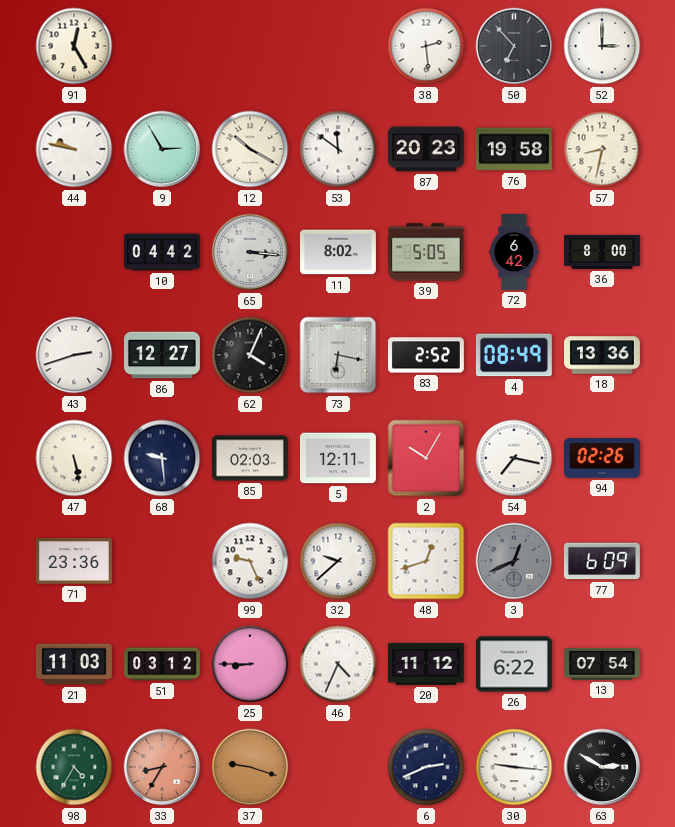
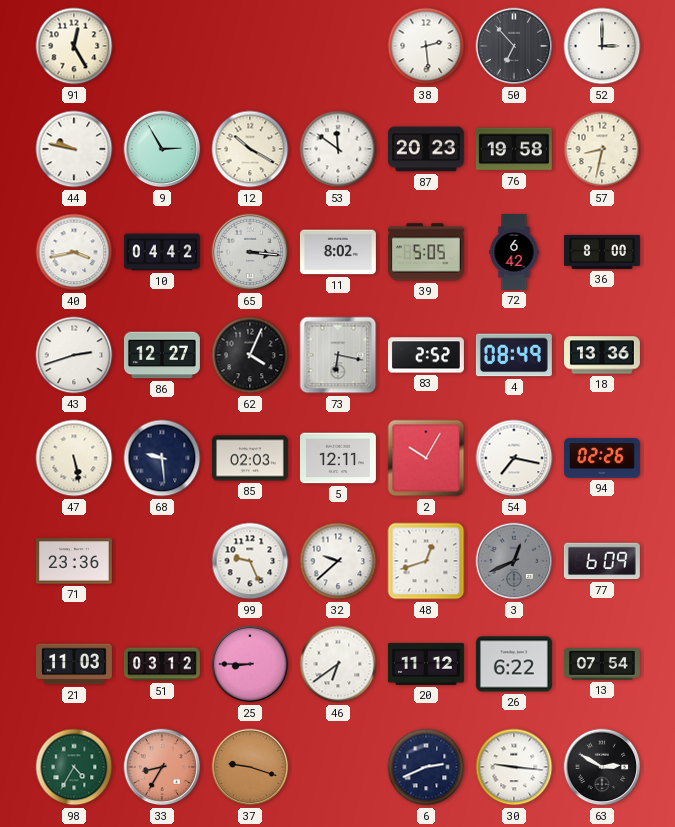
40: none -> 3:43
46: 4:34 -> 6:39
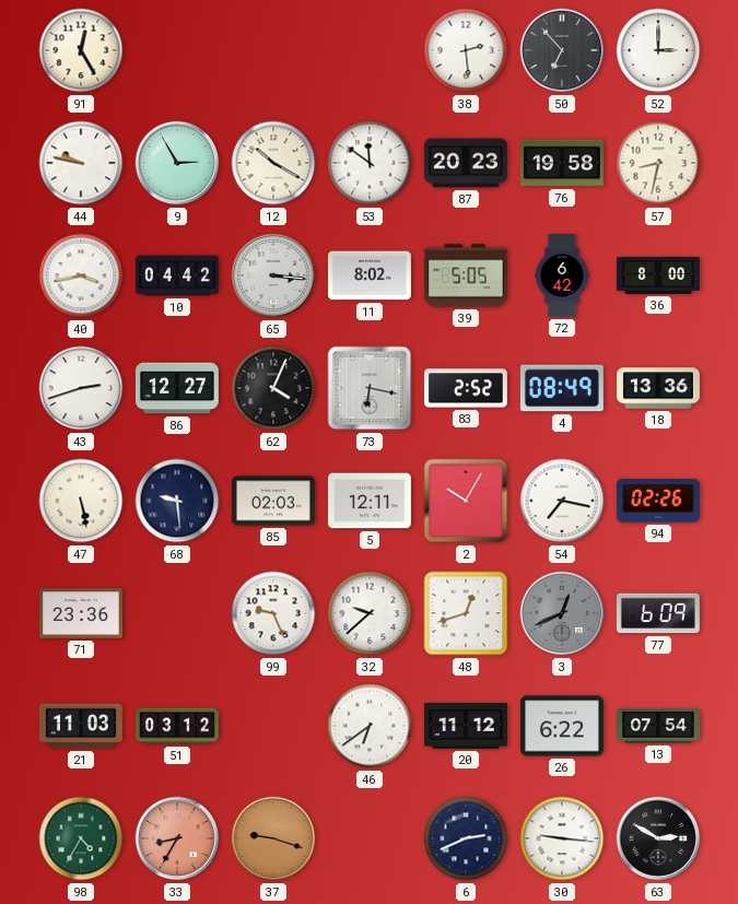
25: 8:45 -> none
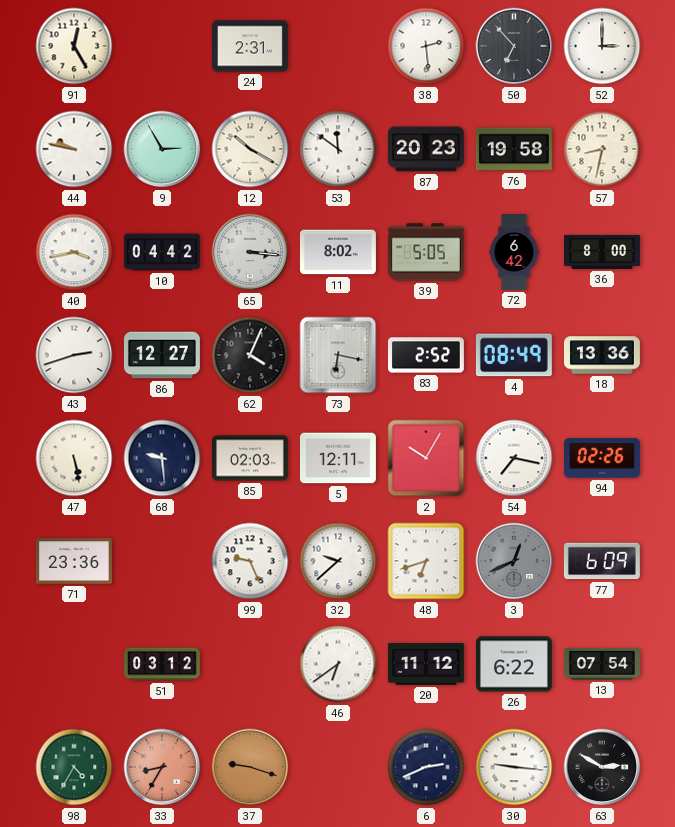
24: none -> 2:31
48: 12:42 -> 6:42
21: 11:03 -> none
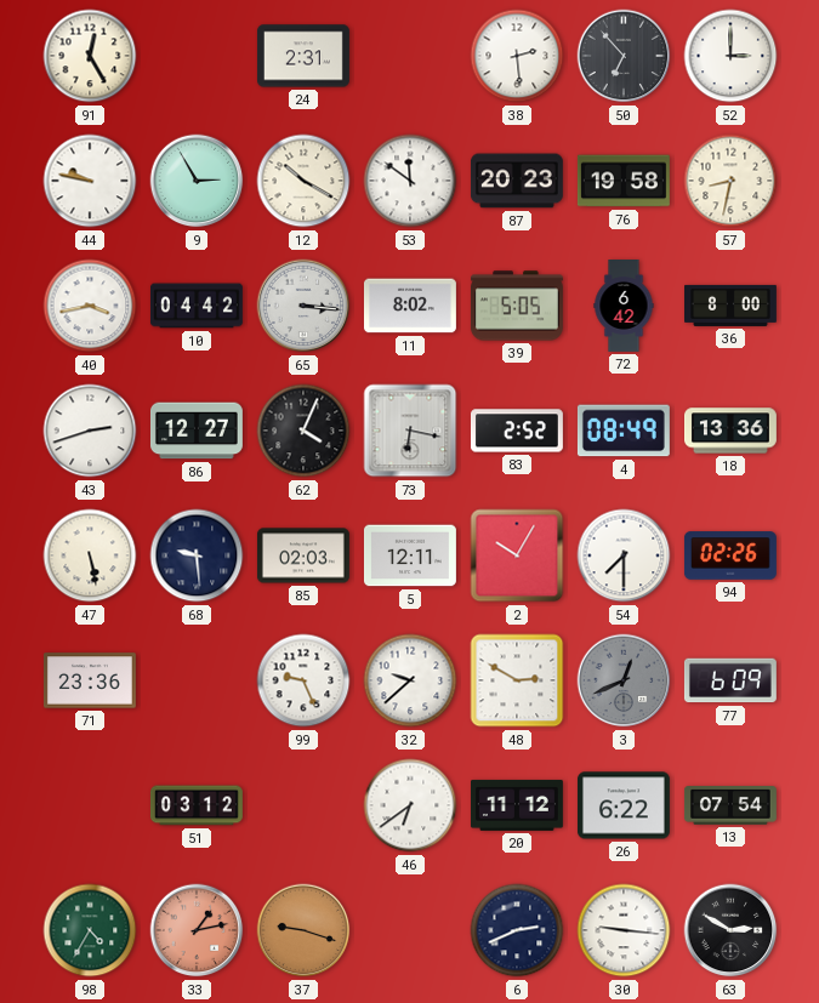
54: 7:17 -> 7:30
48: 6:42 -> 2:50
33: 8:35 -> 1:13
